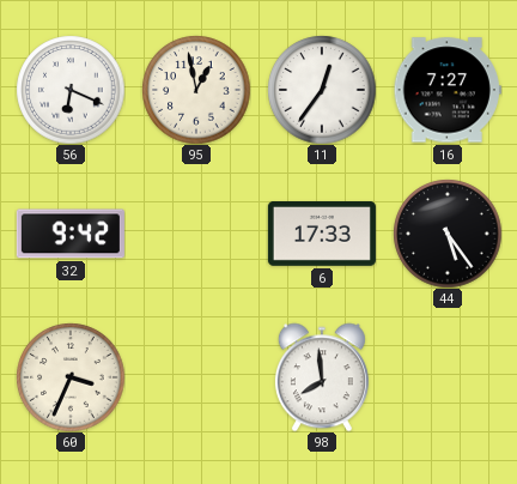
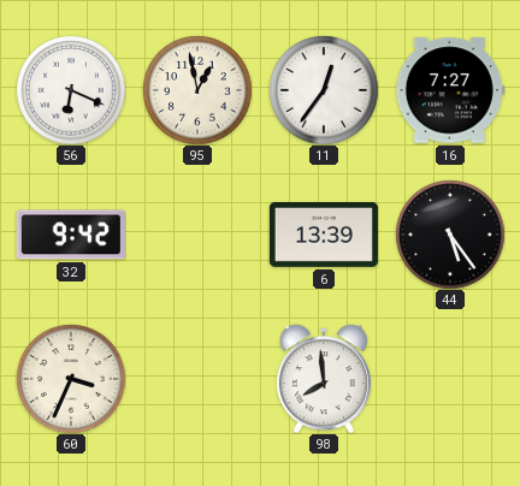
6: 17:33 -> 13:39
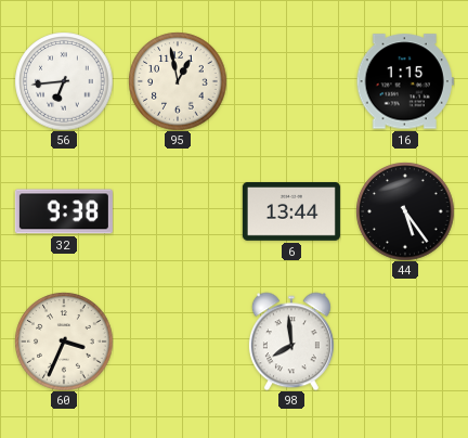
56: 6:19 -> 6:44
11: 12:36 -> none
16: 7:27 -> 1:15
32: 9:42 -> 9:38
6: 13:39 -> 13:44
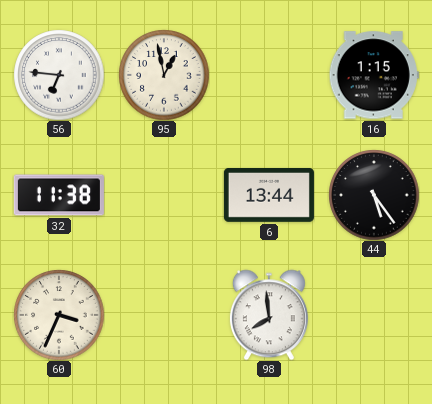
56: 6:44 -> 6:46
32: 9:38 -> 11:38
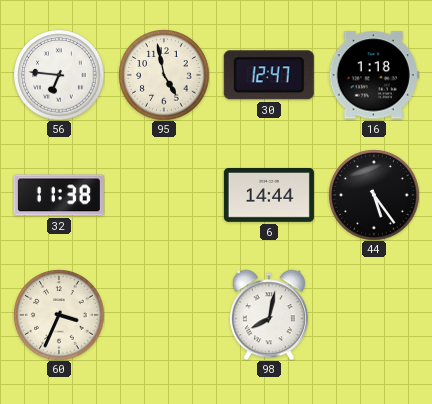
95: 12:58 -> 4:58
30: none -> 12:47
16: 1:15 -> 1:18
6: 13:44 -> 14:44
98: 7:59 -> 8:02
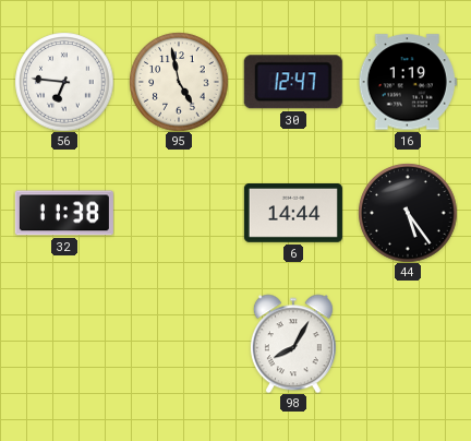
16: 1:18 -> 1:19
60: 3:34 -> none
98: 8:02 -> 8:05
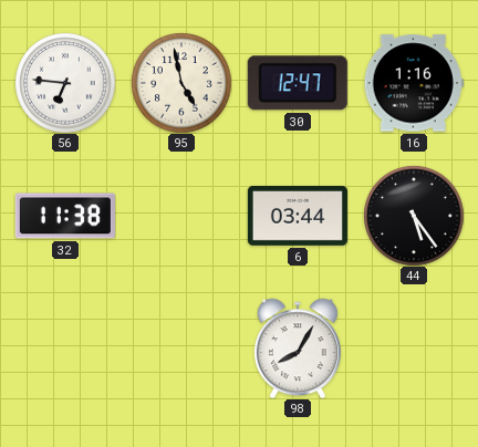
16: 1:19 -> 1:16
6: 14:44 -> 03:44
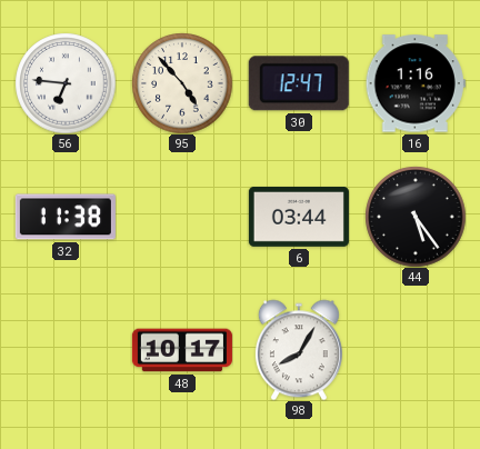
95: 4:58 -> 4:53
48: none -> 10:17
